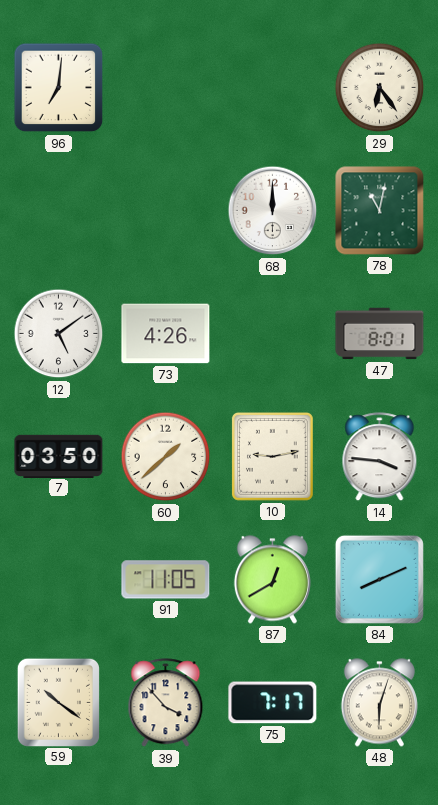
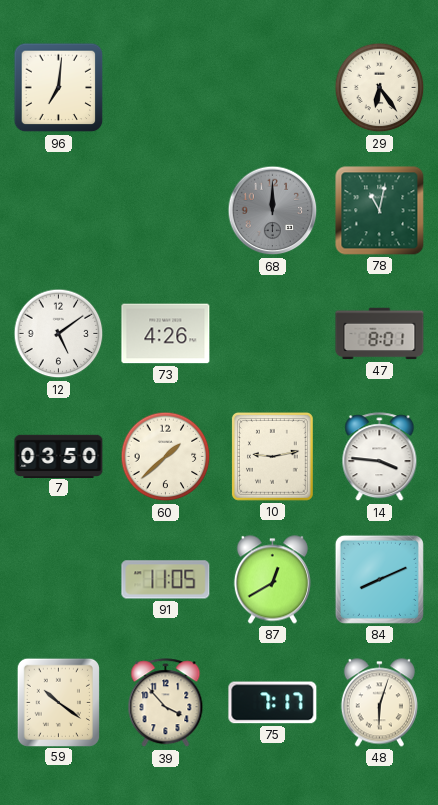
68 dial: white -> grey
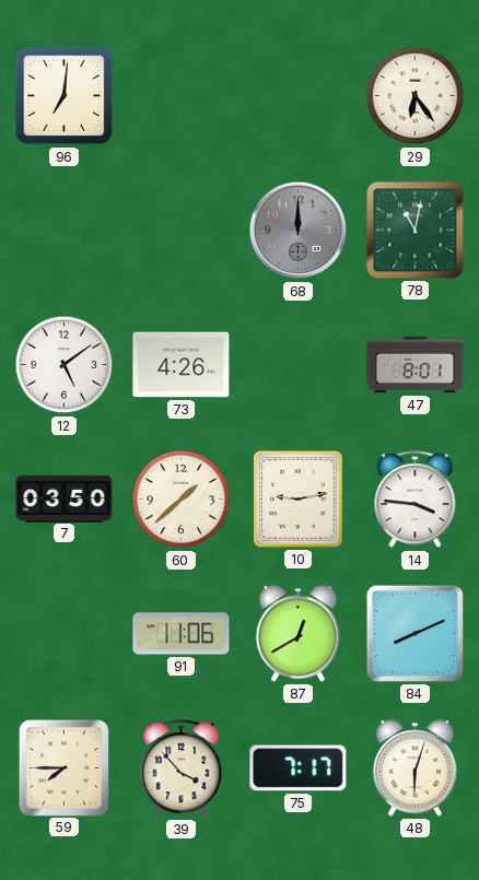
91: 11:05 -> 11:06
59: 10:21 -> 7:45
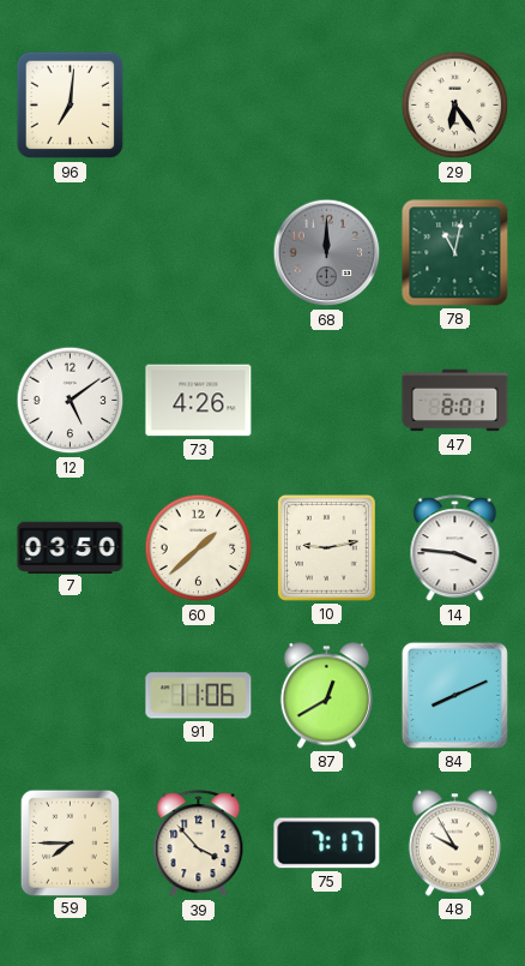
48: 6:03 -> 9:55
